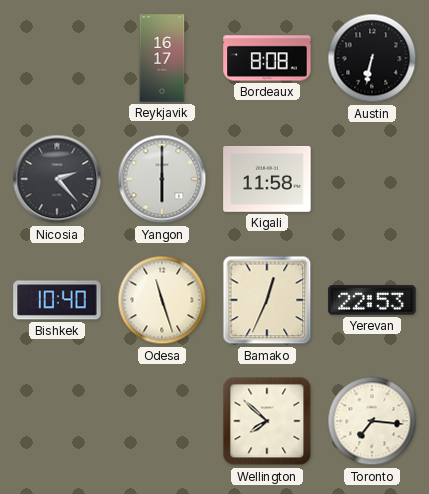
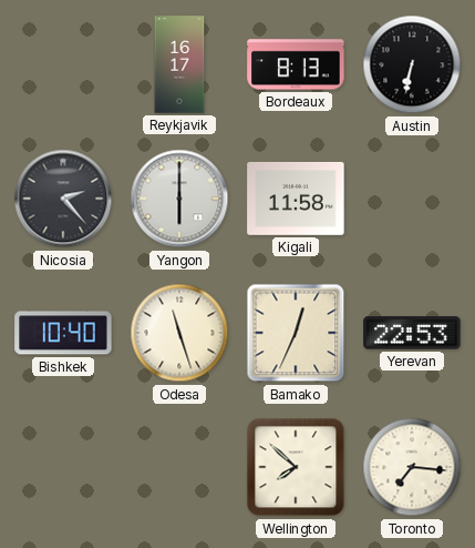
Bordeaux: 8:08 -> 8:13
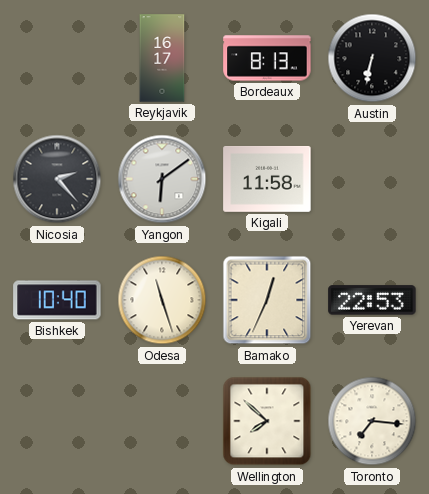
Yangon: 6:00 -> 6:09
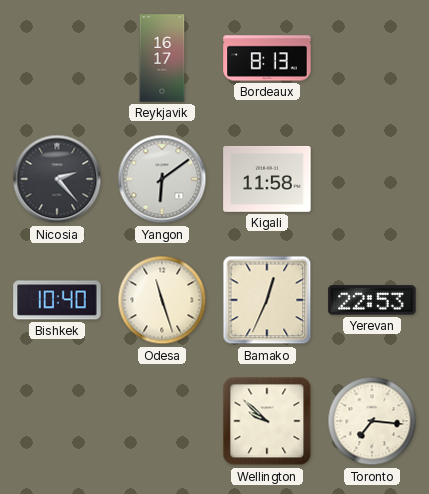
Austin: 6:32 -> none
Wellington: 7:52 -> 9:52
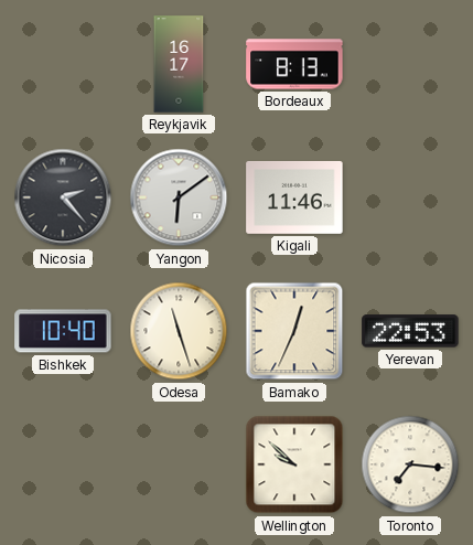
Kigali: 11:58 -> 11:46
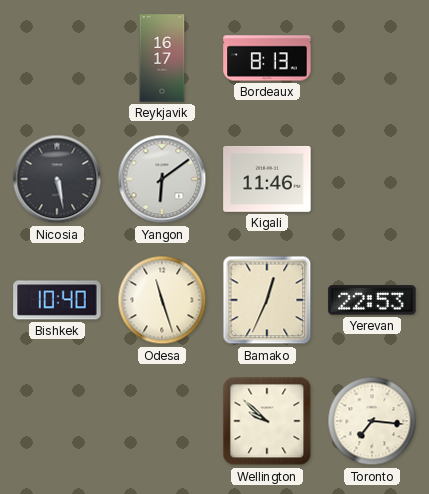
Nicosia: 2:23 -> 5:28
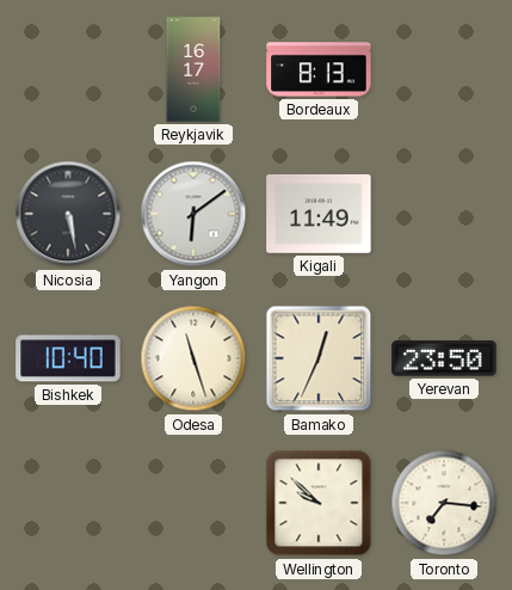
Kigali: 11:46 -> 11:49
Yerevan: 22:53 -> 23:50
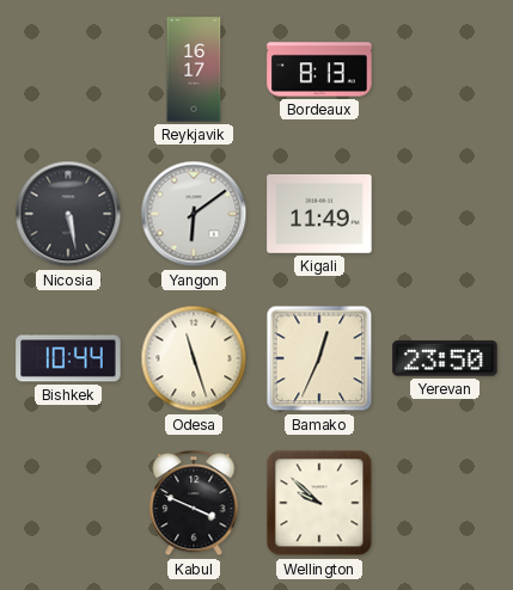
Bishkek: 10:40 -> 10:44
Kabul: none -> 3:49
Toronto: 7:16 -> none
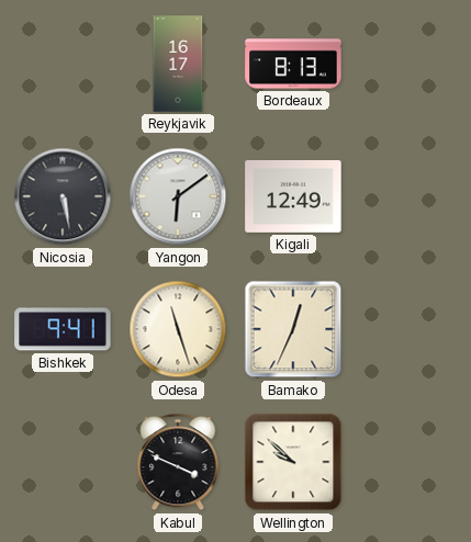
Kigali: 11:49 -> 12:49
Bishkek: 10:44 -> 9:41
Yerevan: 23:50 -> none
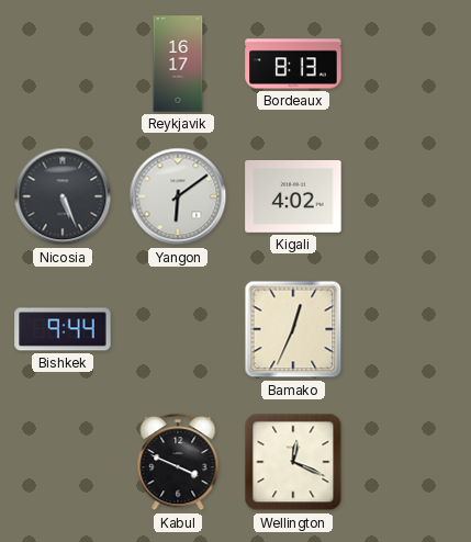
Nicosia: 5:28 -> 5:26
Kigali: 12:49 -> 4:02
Bishkek: 9:41 -> 9:44
Odesa: 11:27 -> none
Wellington: 9:52 -> 12:19
